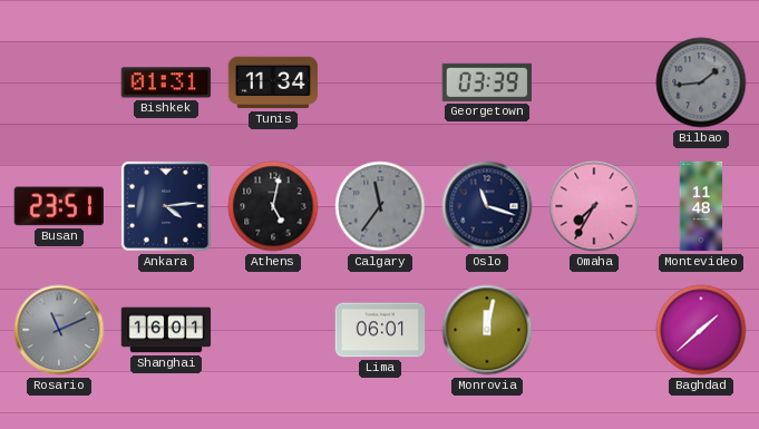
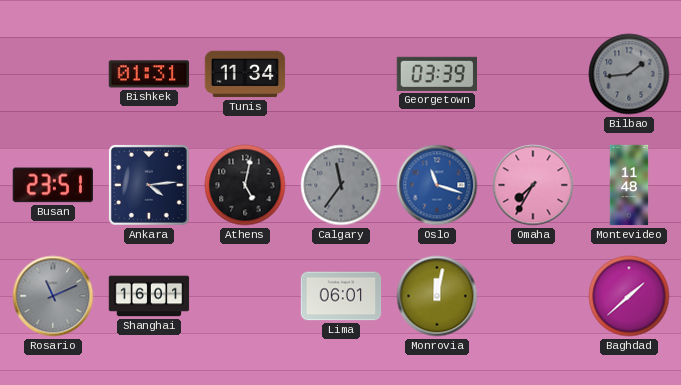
Oslo dial: navy -> blue
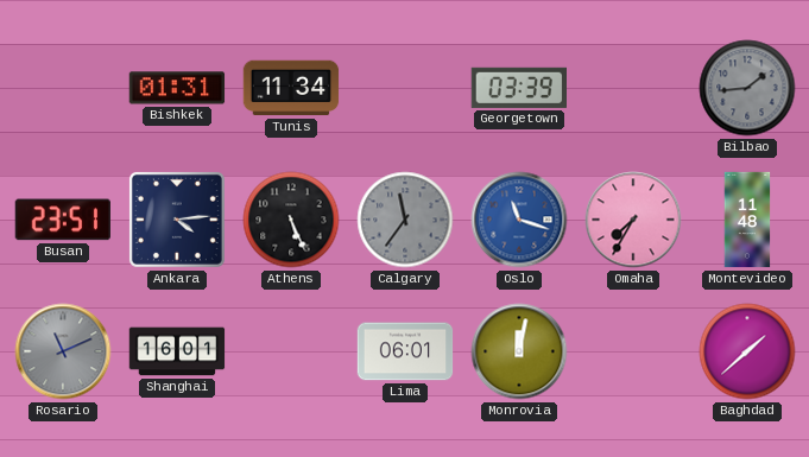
Athens: 5:02 -> 5:26
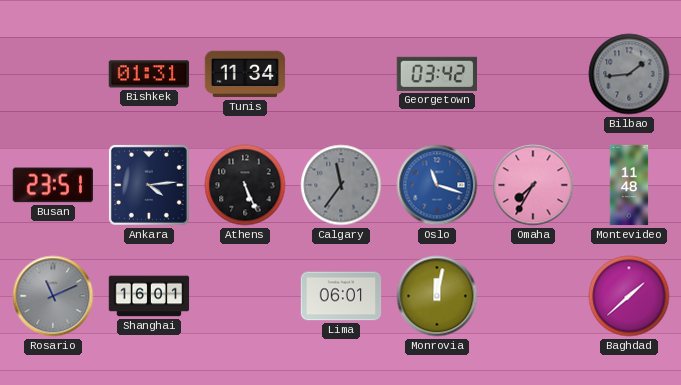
Georgetown: 03:39 -> 03:42
